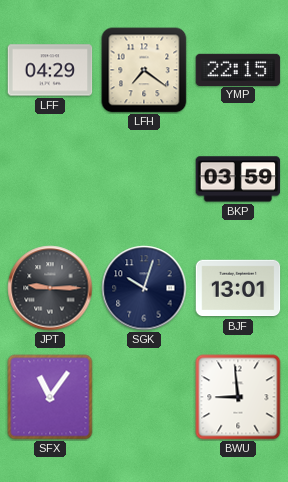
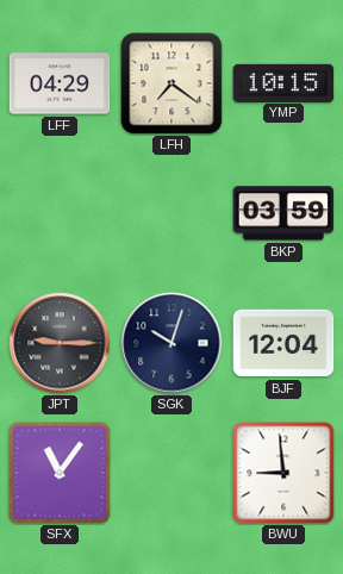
YMP: 22:15 -> 10:15
BJF: 13:01 -> 12:04
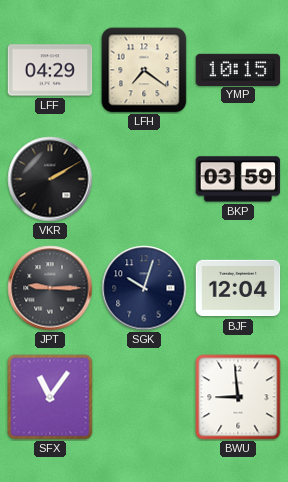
VKR: none -> 2:10
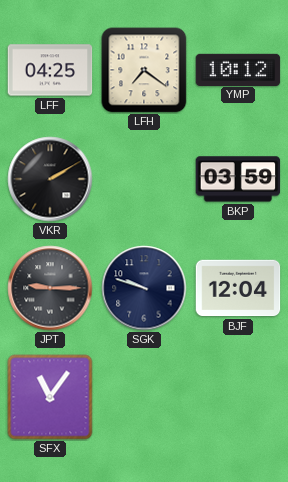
LFF: 04:29 -> 04:25
YMP: 10:15 -> 10:12
SGK: 10:03 -> 9:48
BWU: 8:59 -> none
